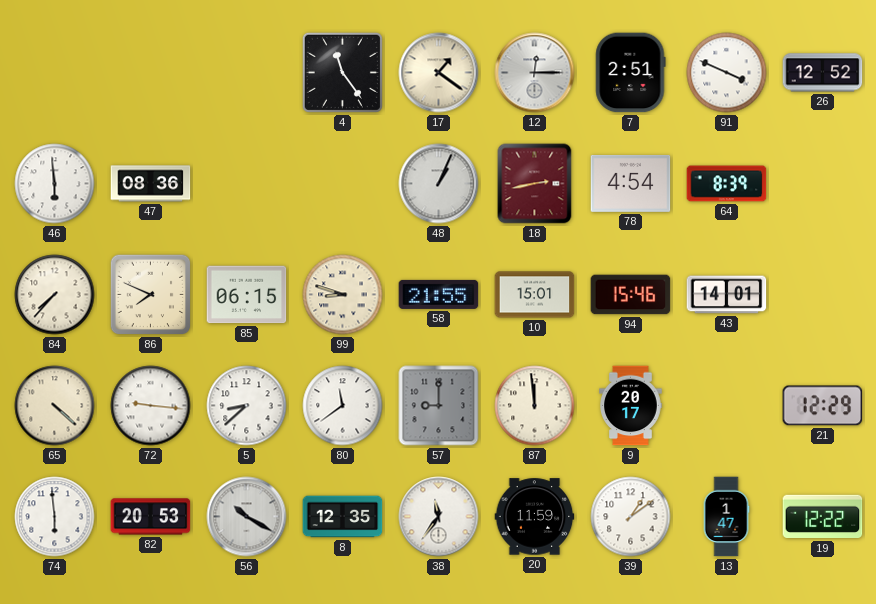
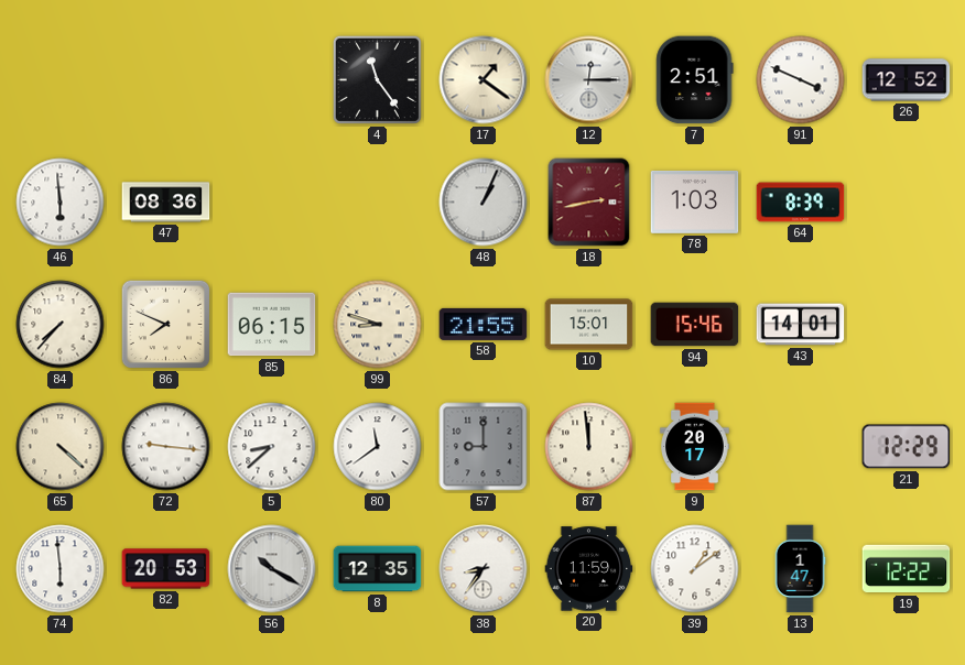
78: 4:54 -> 1:03
38: 11:36 -> 8:36
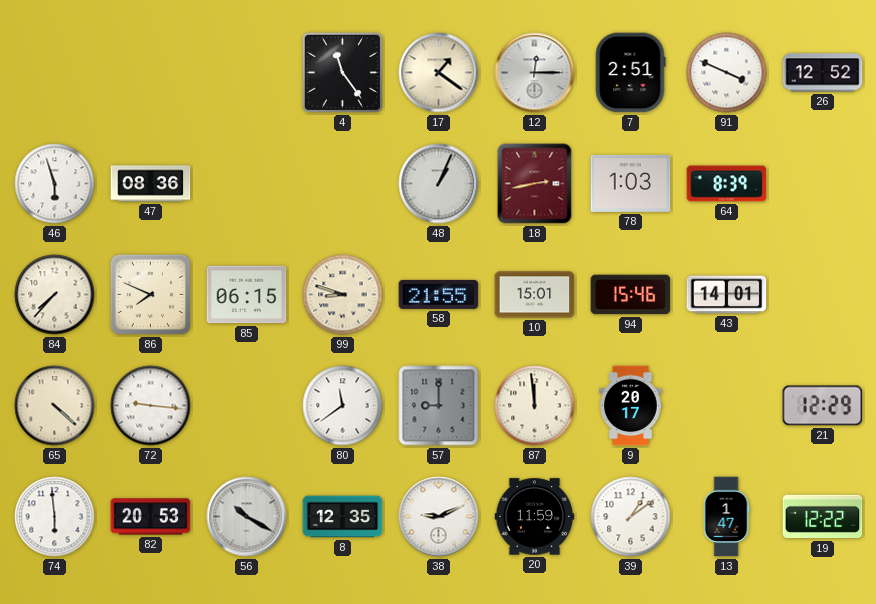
46: 5:59 -> 5:57
5: 8:38 -> none
38: 8:36 -> 9:11
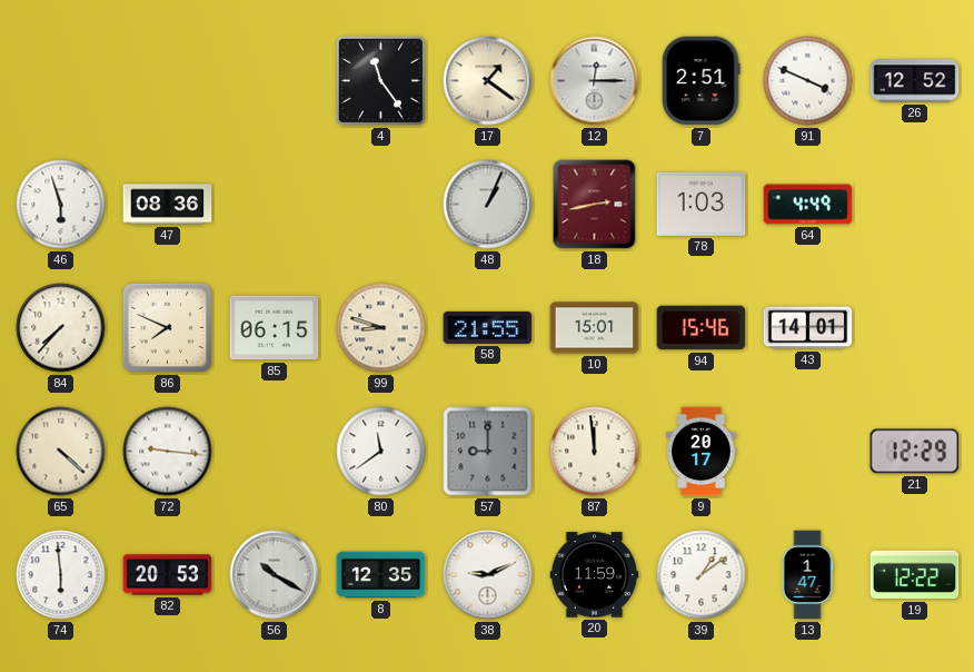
64: 8:39 -> 4:49
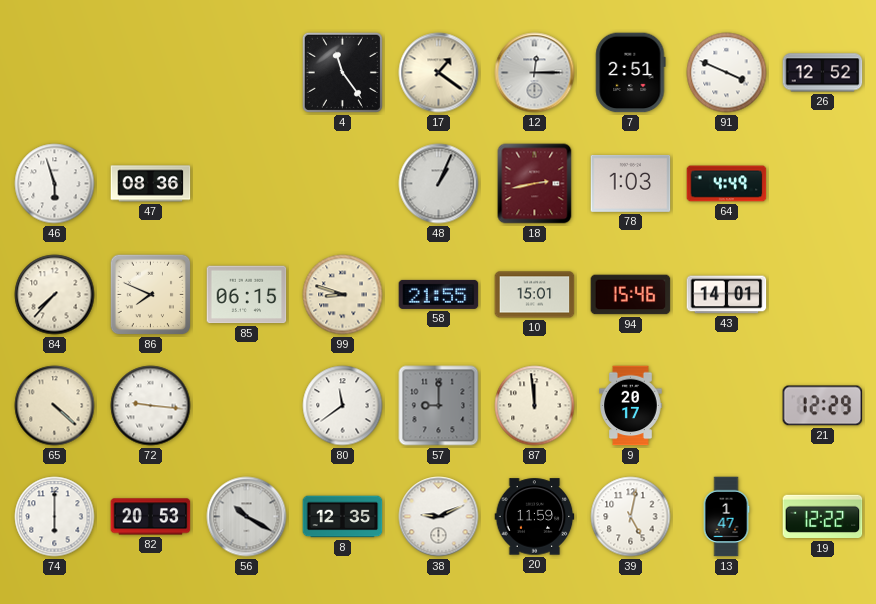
74: 5:59 -> 6:00
39: 1:09 -> 5:02
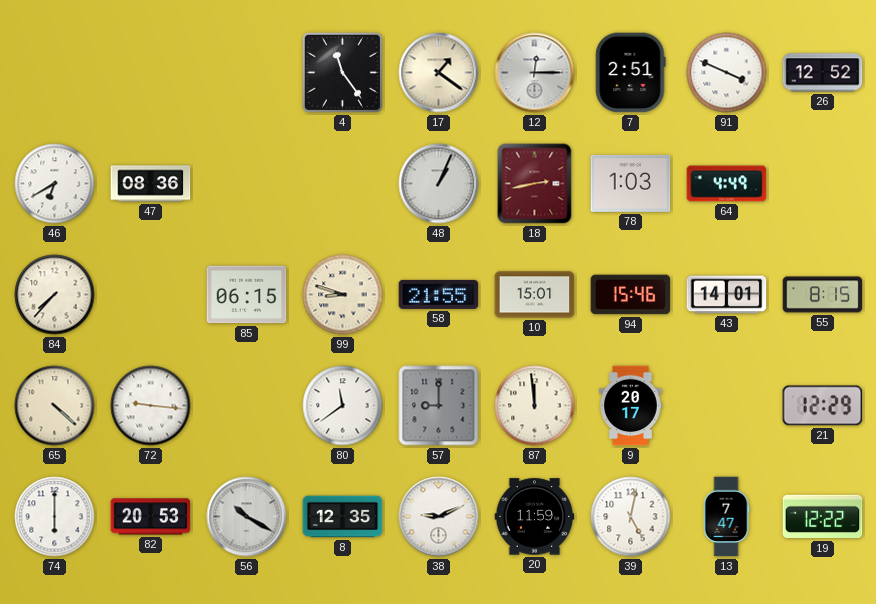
46: 5:57 -> 6:40
86: 7:49 -> none
55: none -> 8:15
13: 1:47 -> 7:47
